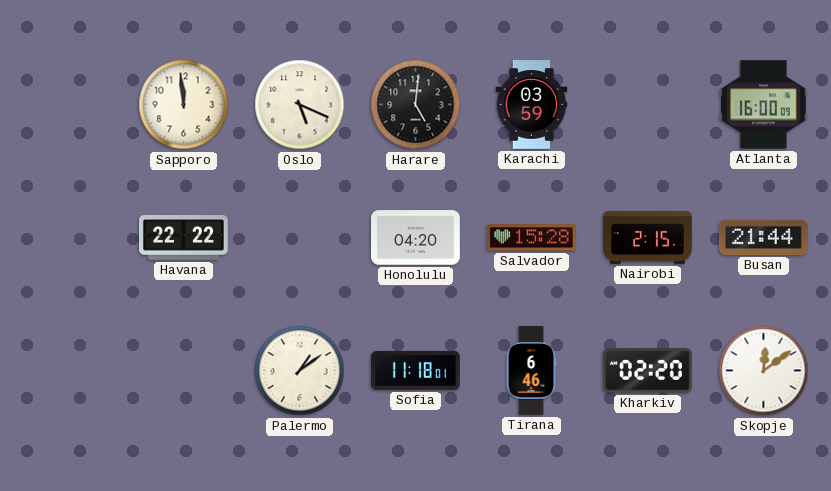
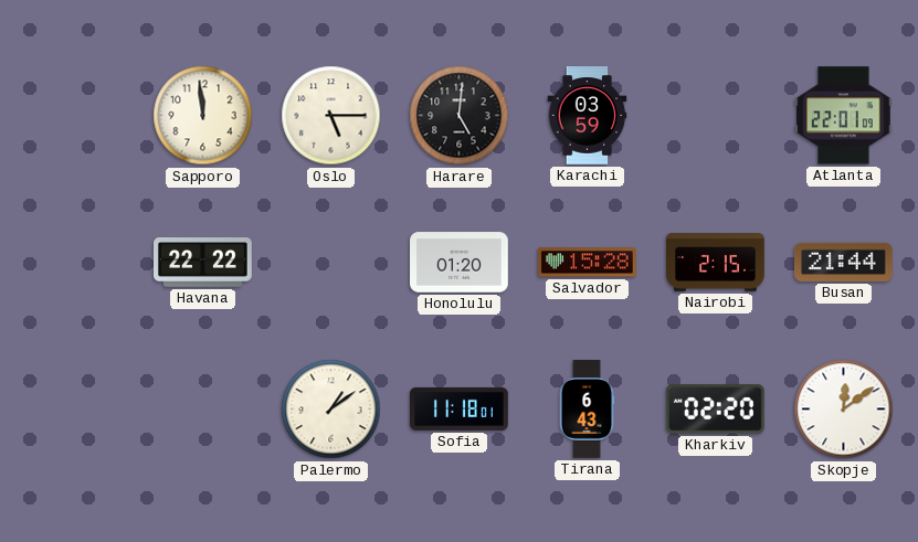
Oslo: 5:19 -> 5:15
Atlanta: 16:00 -> 22:01
Honolulu: 04:20 -> 01:20
Tirana: 6:46 -> 6:43
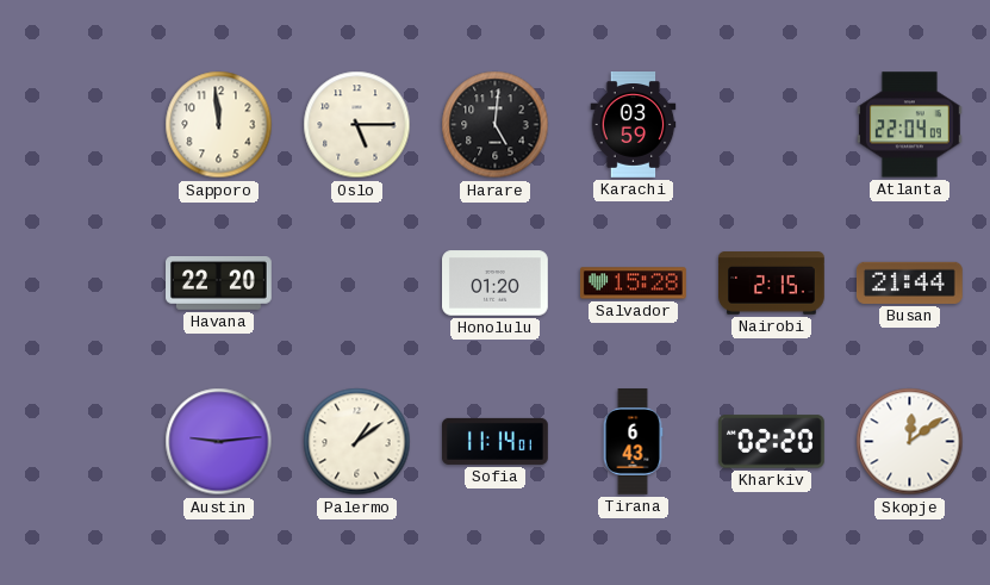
Atlanta: 22:01 -> 22:04
Havana: 22:22 -> 22:20
Austin: none -> 9:14
Sofia: 11:18 -> 11:14
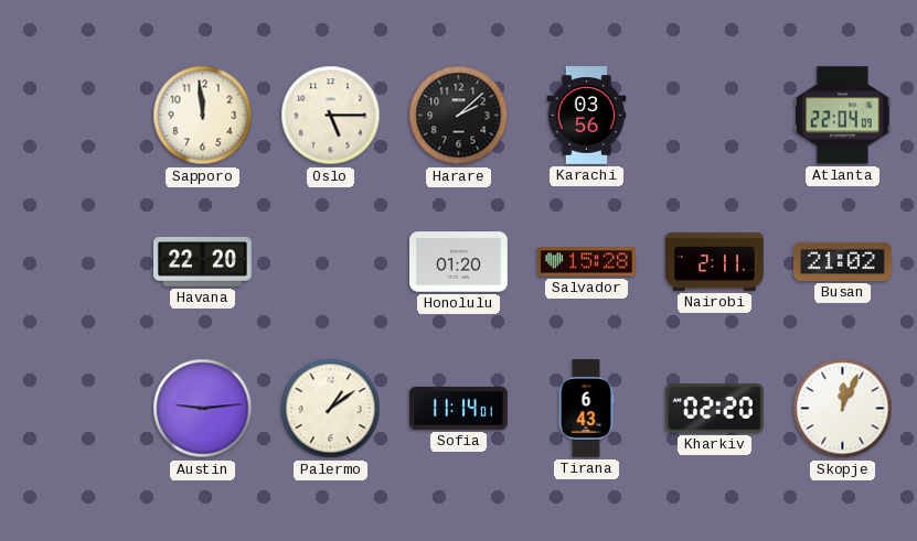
Harare: 5:01 -> 2:08
Karachi: 03:59 -> 03:56
Nairobi: 2:15 -> 2:11
Busan: 21:44 -> 21:02
Skopje: 12:09 -> 12:04
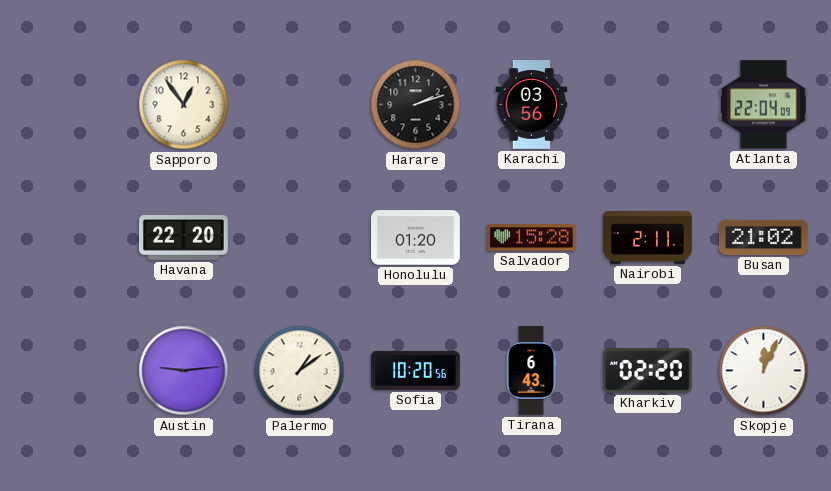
Sapporo: 11:59 -> 12:54
Oslo: 5:15 -> none
Harare: 2:08 -> 2:12
Sofia: 11:14 -> 10:20
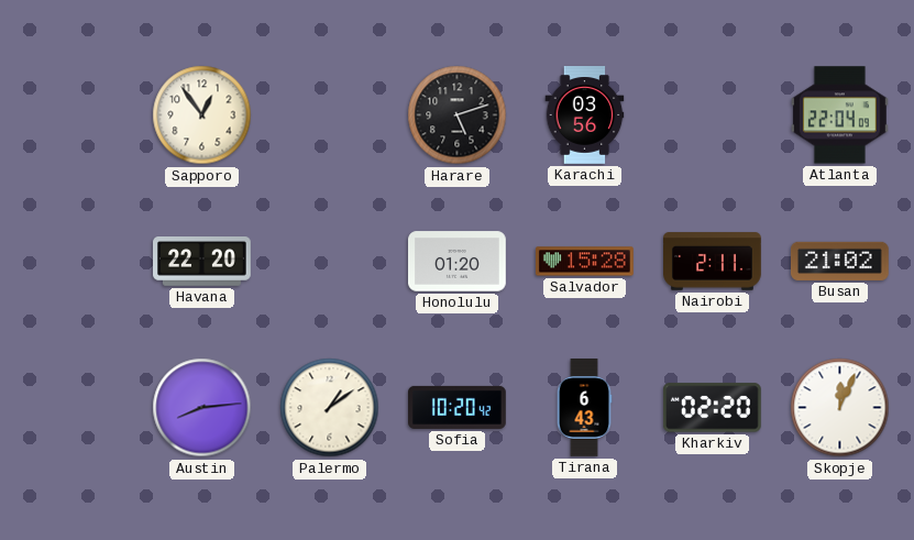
Harare: 2:12 -> 5:12
Austin: 9:14 -> 8:14
Sofia: 10:20:56 -> 10:20:42
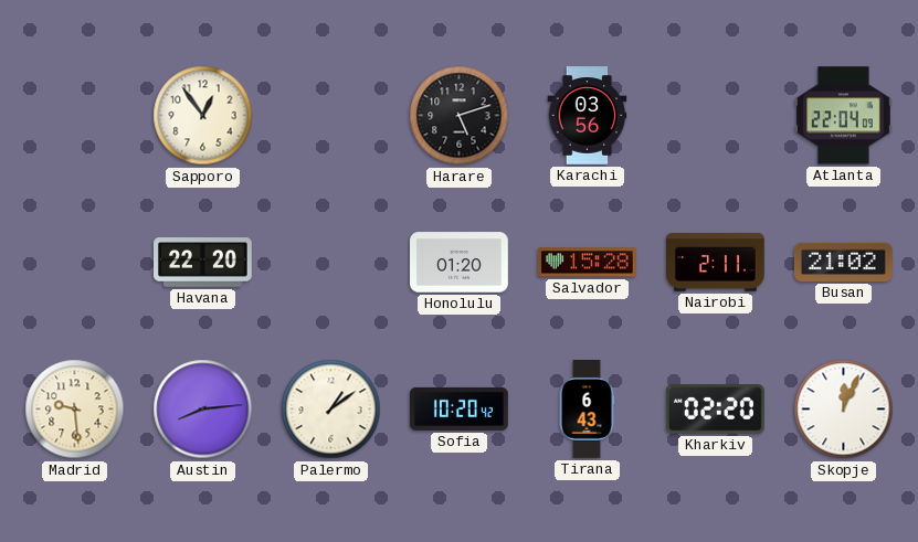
Madrid: none -> 9:29
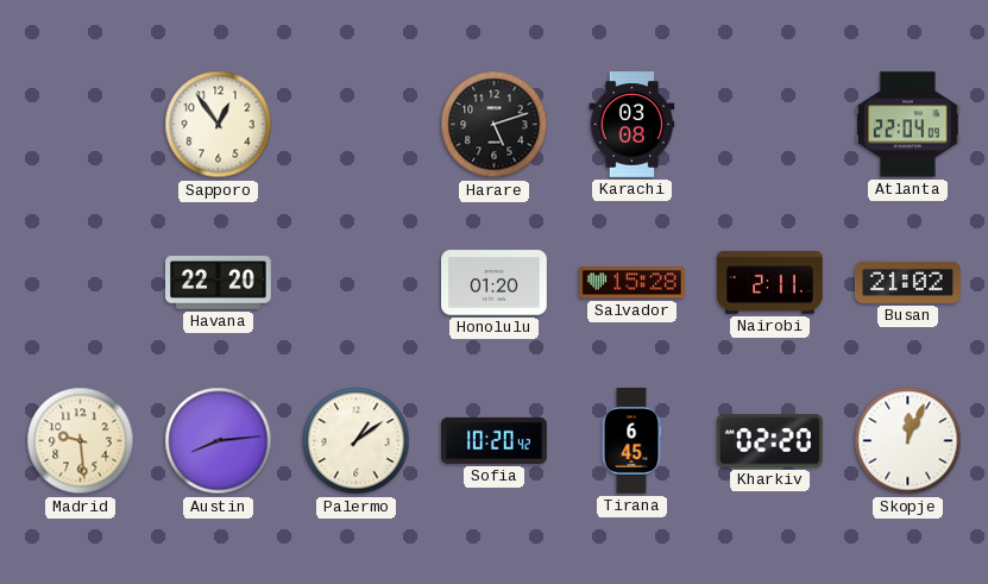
Karachi: 03:56 -> 03:08
Tirana: 6:43 -> 6:45
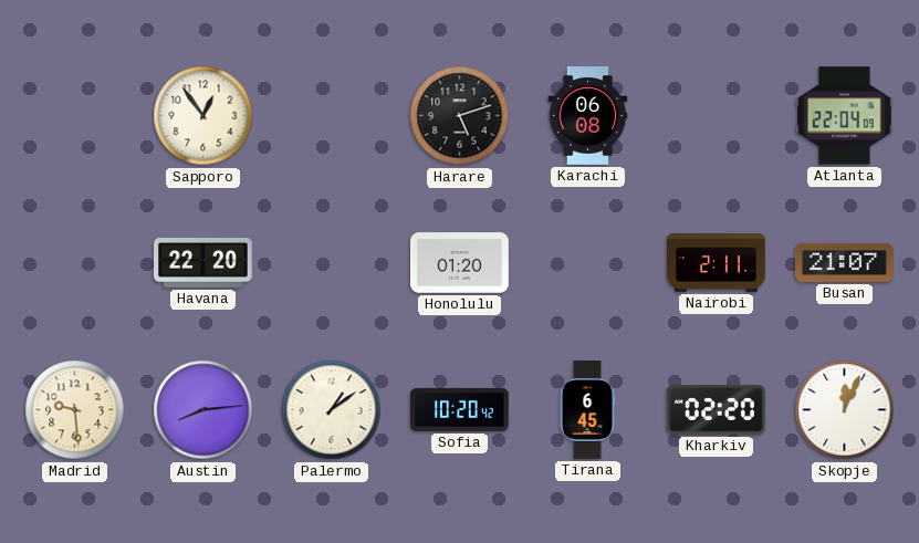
Karachi: 03:08 -> 06:08
Salvador: 15:28 -> none
Busan: 21:02 -> 21:07
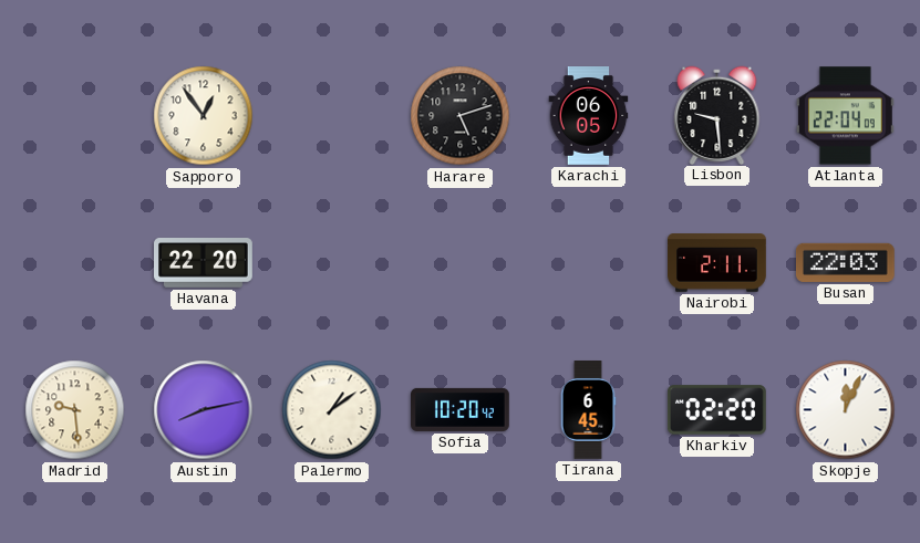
Karachi: 06:08 -> 06:05
Lisbon: none -> 9:29
Honolulu: 01:20 -> none
Busan: 21:07 -> 22:03
Austin: 8:14 -> 8:13
